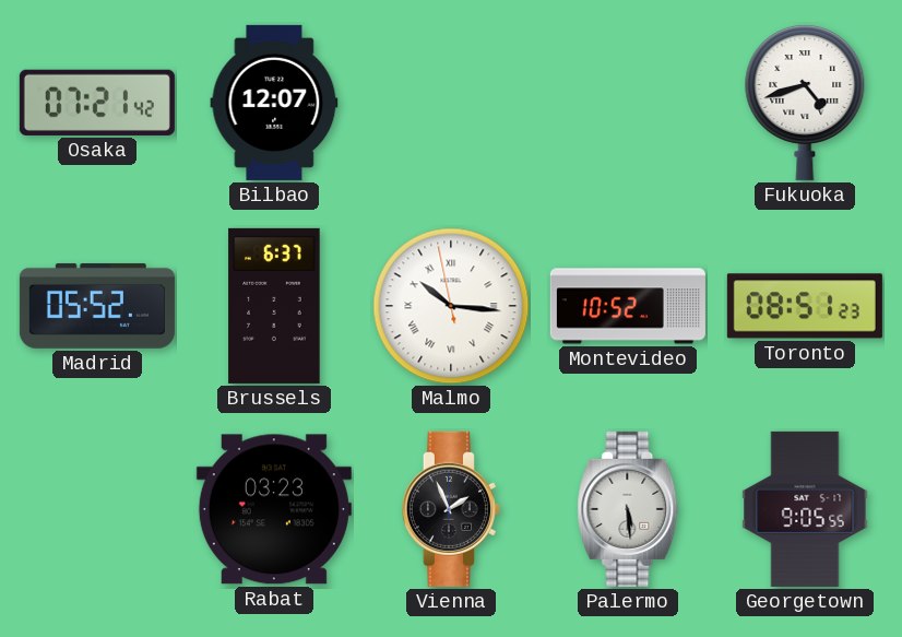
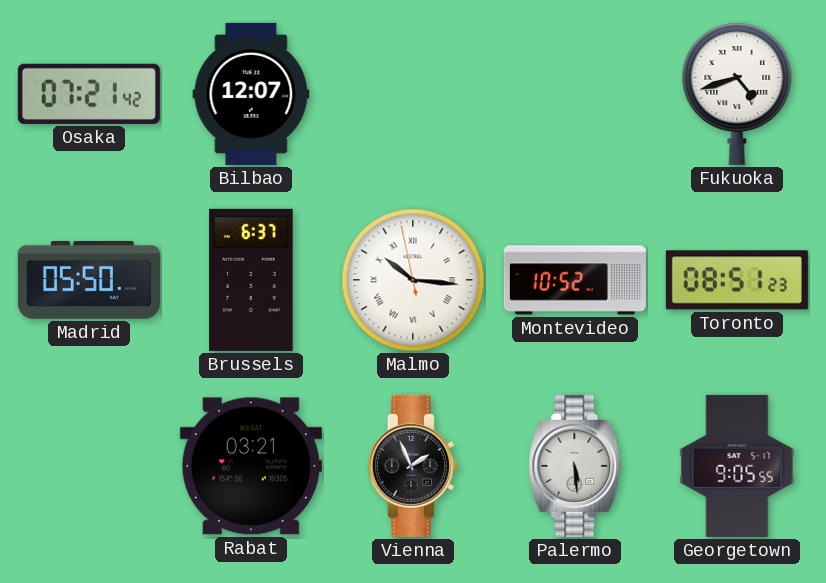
Madrid: 05:52 -> 05:50
Rabat: 03:23 -> 03:21
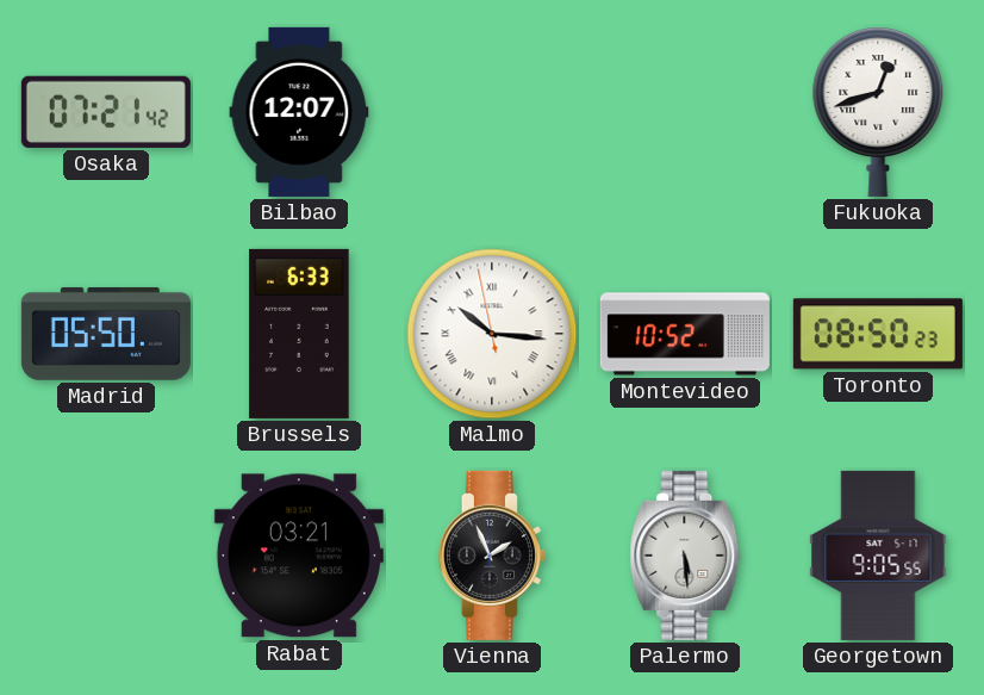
Fukuoka: 4:42 -> 12:42
Brussels: 6:37 -> 6:33
Toronto: 08:51 -> 08:50
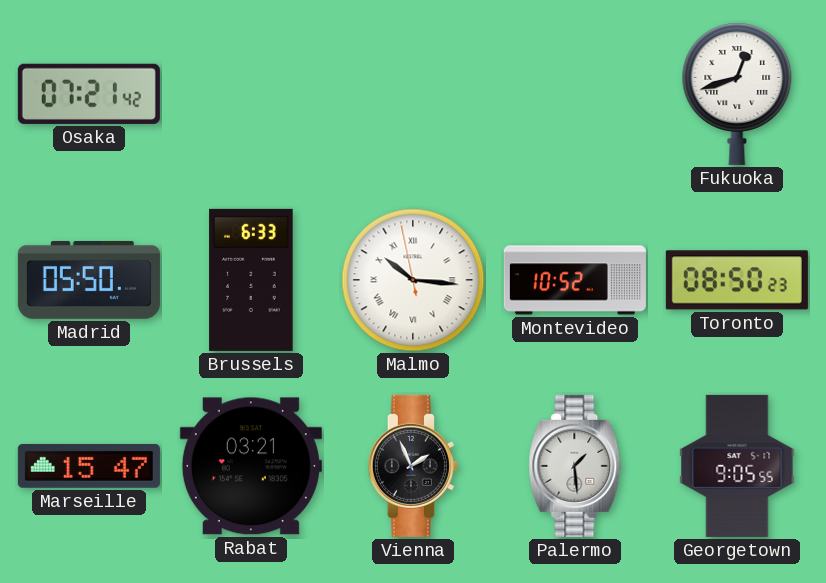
Bilbao: 12:07 -> none
Marseille: none -> 15:47
Palermo: 5:29 -> 1:29
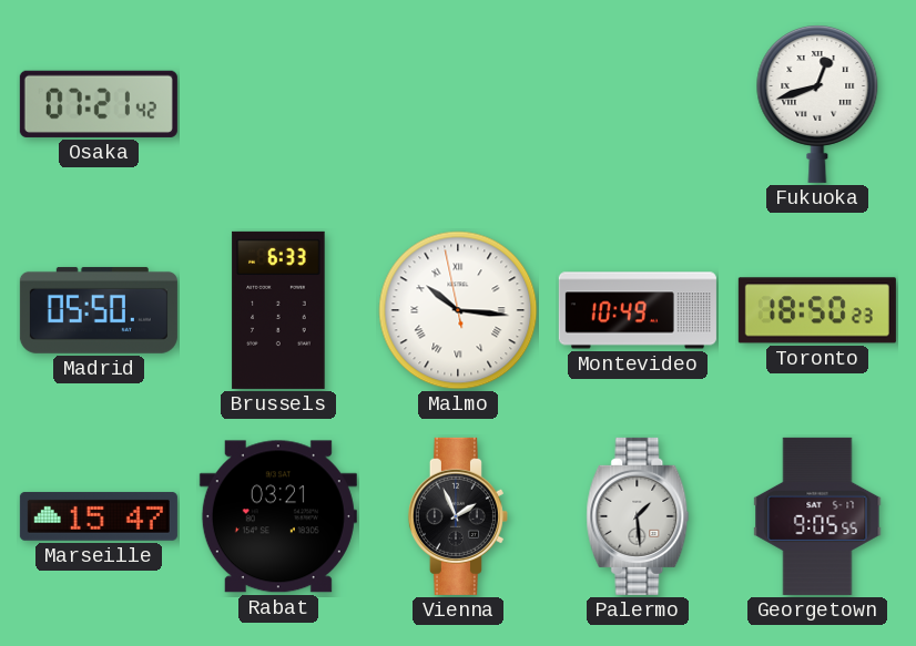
Montevideo: 10:52 -> 10:49
Toronto: 08:50 -> 18:50
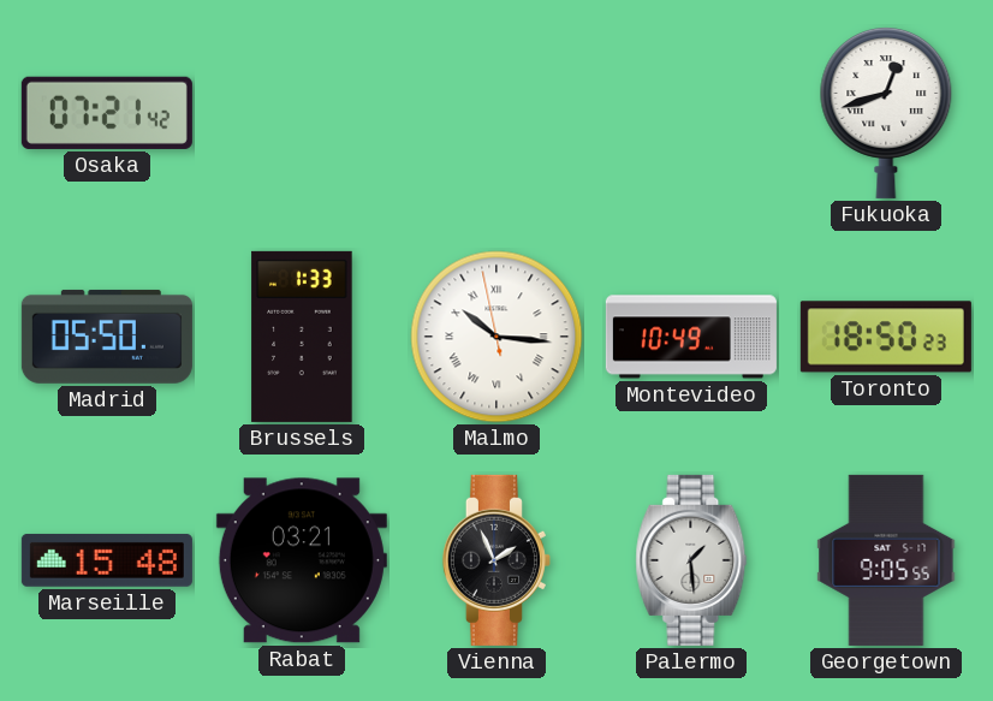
Brussels: 6:33 -> 1:33
Marseille: 15:47 -> 15:48
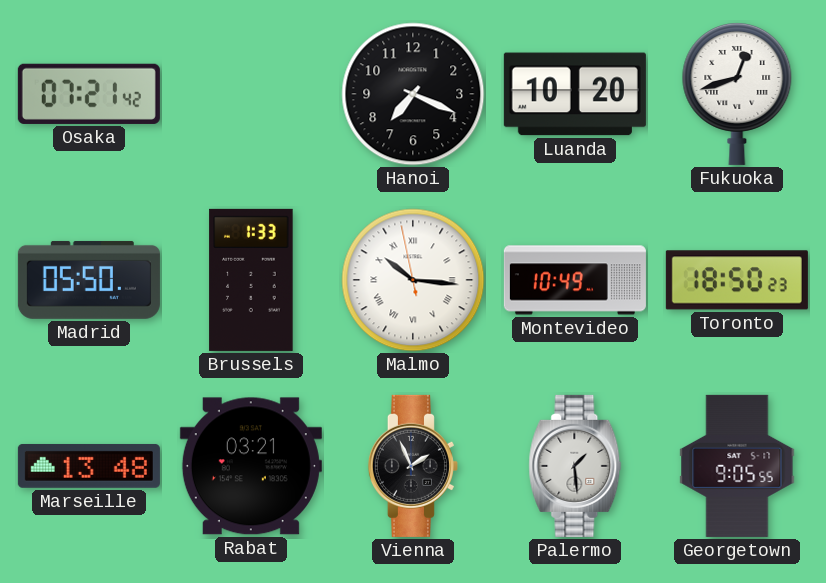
Hanoi: none -> 7:19
Luanda: none -> 10:20
Marseille: 15:48 -> 13:48
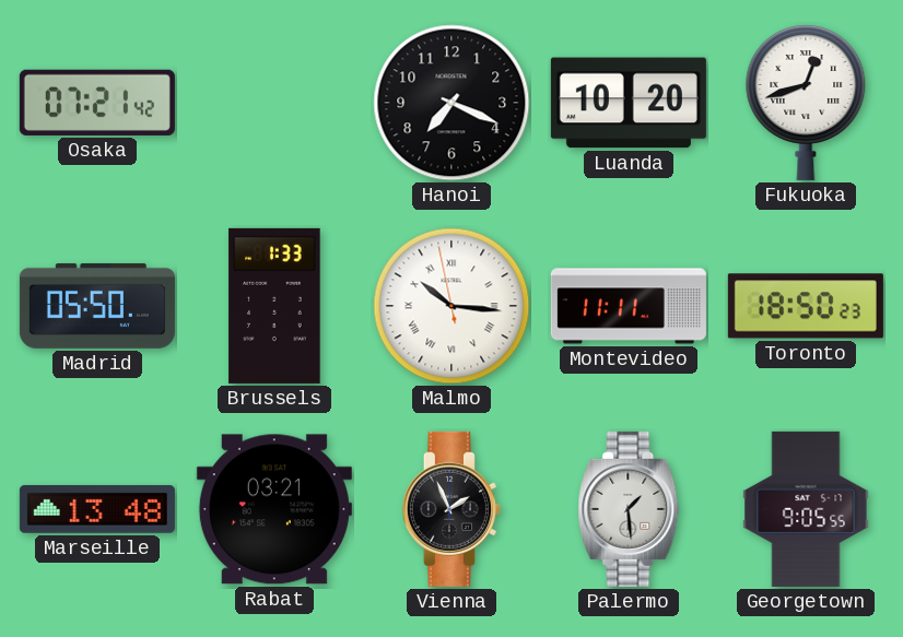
Montevideo: 10:49 -> 11:11
